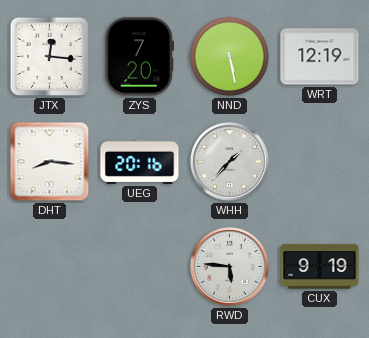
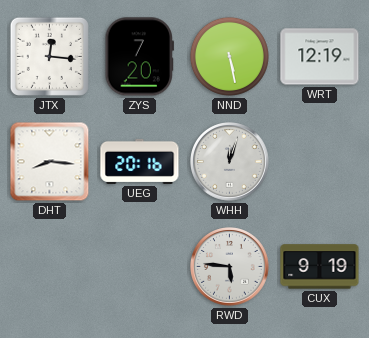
WHH: 1:37 -> 12:03
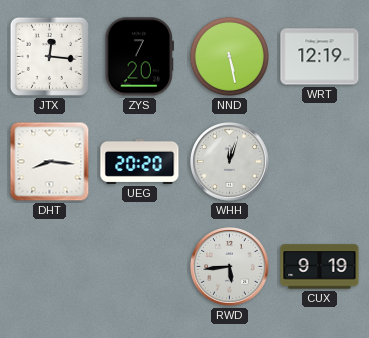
UEG: 20:16 -> 20:20
RWD: 5:46 -> 5:44
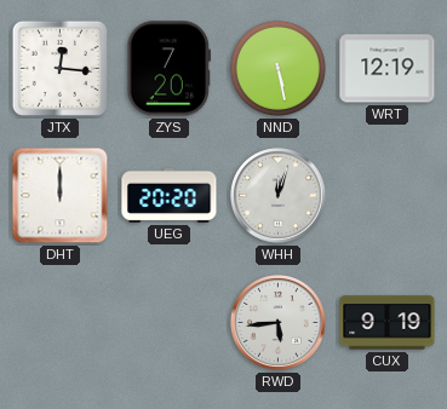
DHT: 8:16 -> 12:00
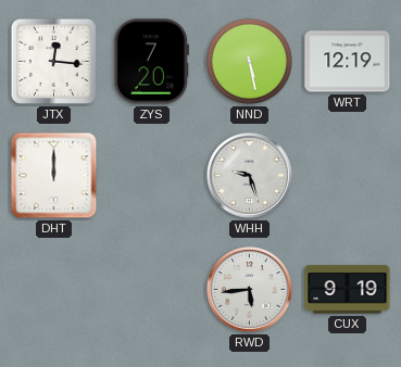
UEG: 20:20 -> none
WHH: 12:03 -> 9:27
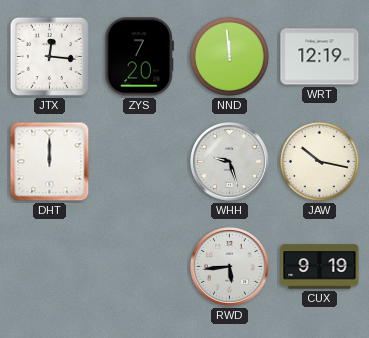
NND: 5:28 -> 11:59
JAW: none -> 10:17
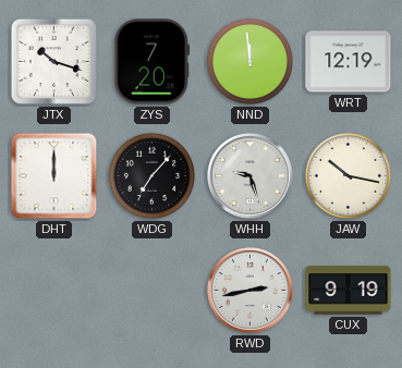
JTX: 12:16 -> 10:18
WDG: none -> 7:07
RWD: 5:44 -> 2:43
